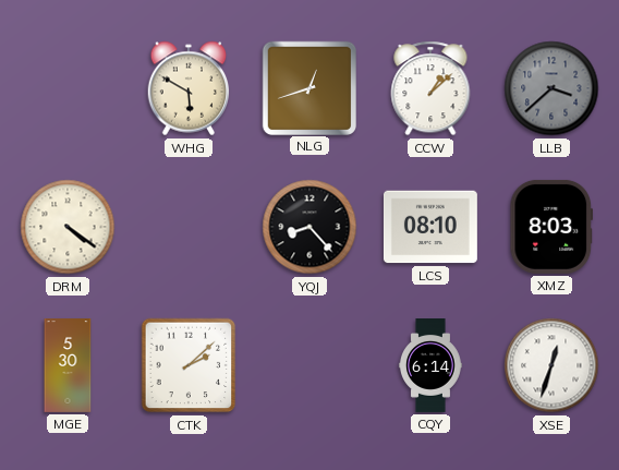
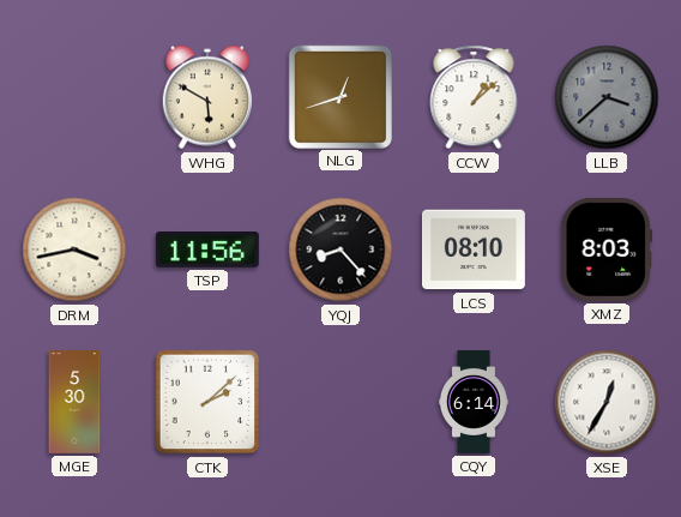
DRM: 4:21 -> 3:43
TSP: none -> 11:56
XSE: 12:33 -> 12:35
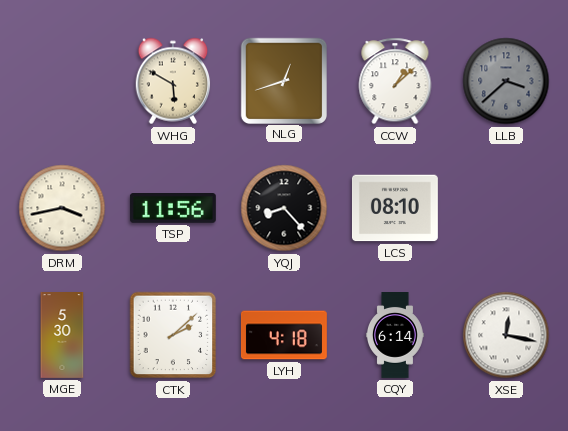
XMZ: 8:03 -> none
LYH: none -> 4:18
XSE: 12:35 -> 12:17
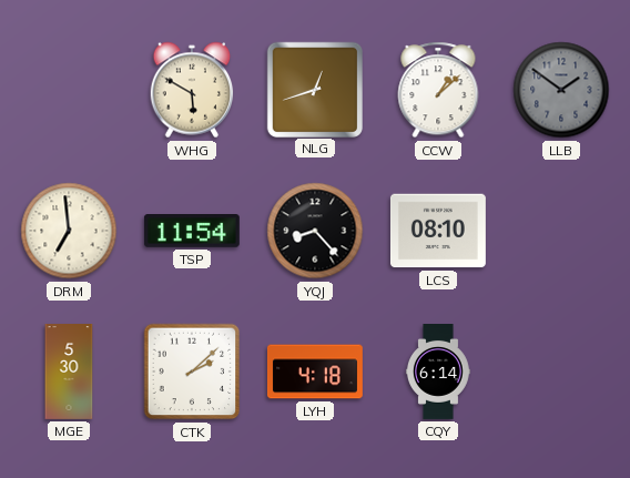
LLB: 3:38 -> 1:51
DRM: 3:43 -> 6:59
TSP: 11:56 -> 11:54
XSE: 12:17 -> none
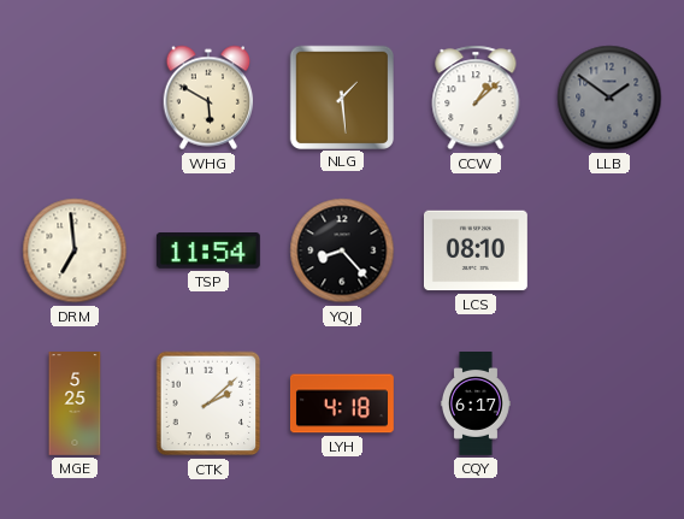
NLG: 12:42 -> 1:29
MGE: 5:30 -> 5:25
CQY: 6:14 -> 6:17
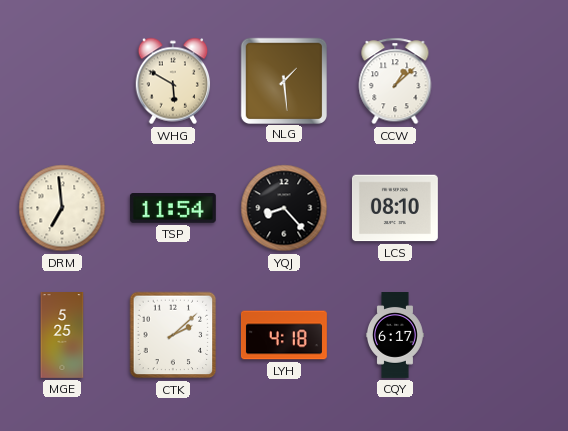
LLB: 1:51 -> none
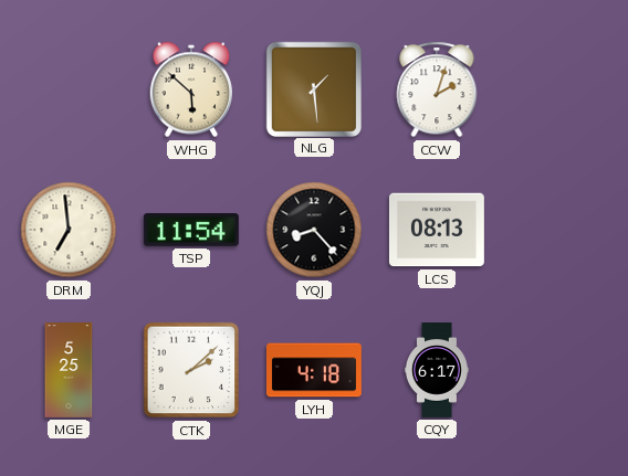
WHG: 5:50 -> 5:52
CCW: 1:08 -> 2:03
LCS: 08:10 -> 08:13
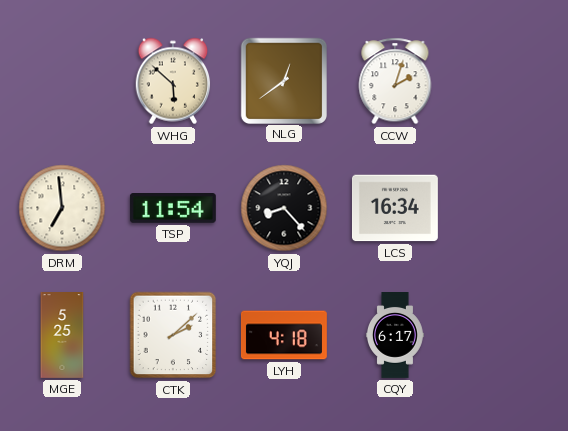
NLG: 1:29 -> 12:39
LCS: 08:13 -> 16:34
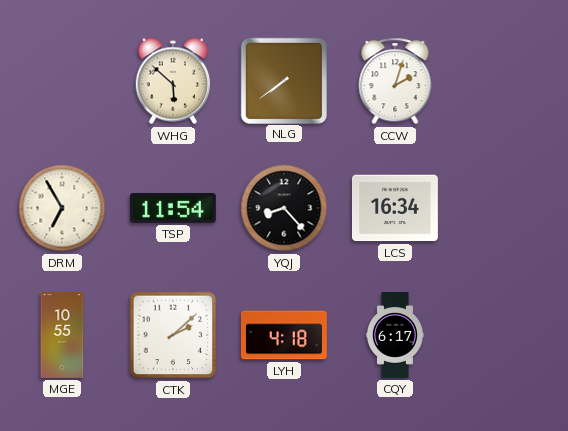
NLG: 12:39 -> 7:39
DRM: 6:59 -> 6:55
MGE: 5:25 -> 10:55
